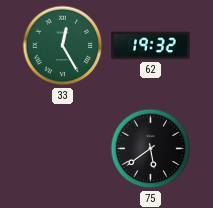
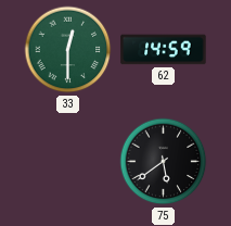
33: 12:25 -> 12:30
62: 19:32 -> 14:59
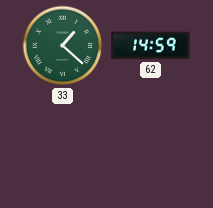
33: 12:30 -> 1:22
75: 5:39 -> none
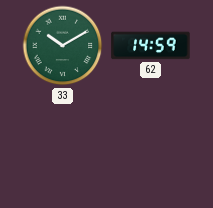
33: 1:22 -> 10:10
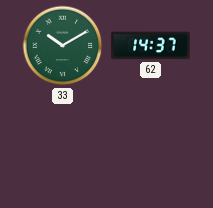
62: 14:59 -> 14:37
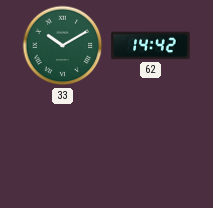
62: 14:37 -> 14:42
